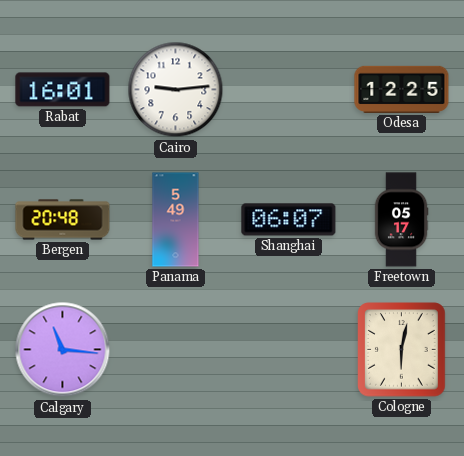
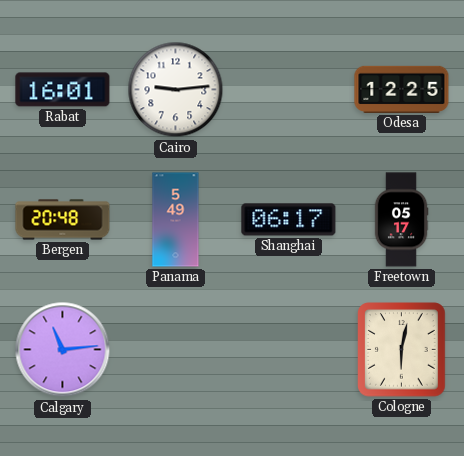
Shanghai: 06:07 -> 06:17
Calgary: 11:16 -> 11:14
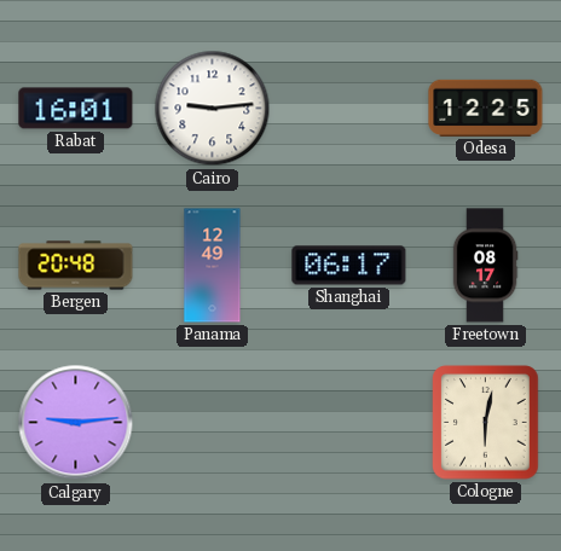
Panama: 5:49 -> 12:49
Freetown: 05:17 -> 08:17
Calgary: 11:14 -> 9:14
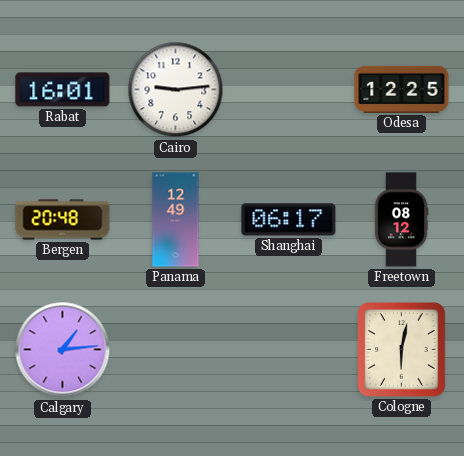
Freetown: 08:17 -> 08:12
Calgary: 9:14 -> 1:14
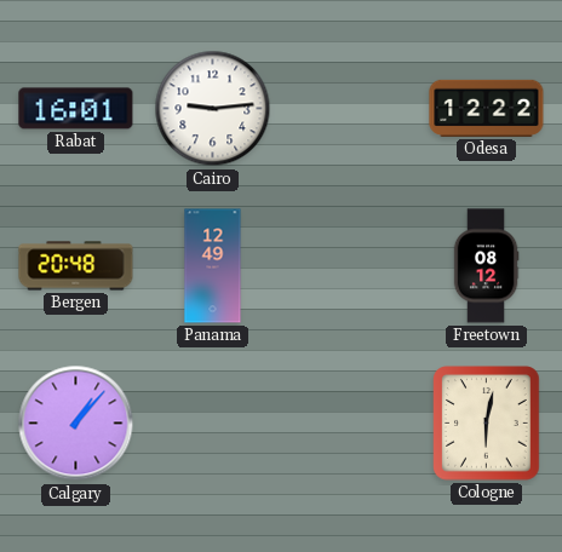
Odesa: 12:25 -> 12:22
Shanghai: 06:17 -> none
Calgary: 1:14 -> 1:07
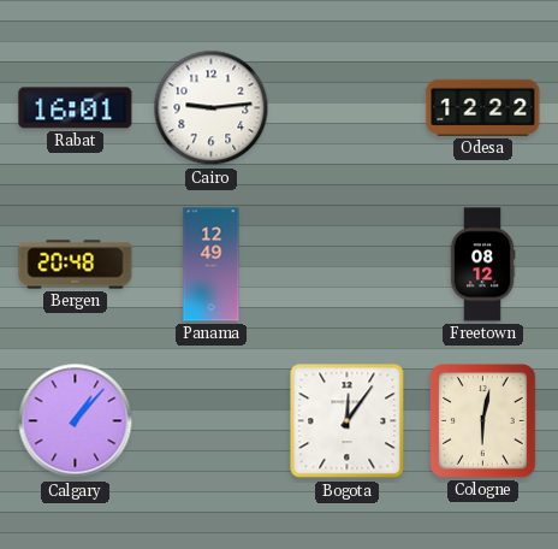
Bogota: none -> 12:06
